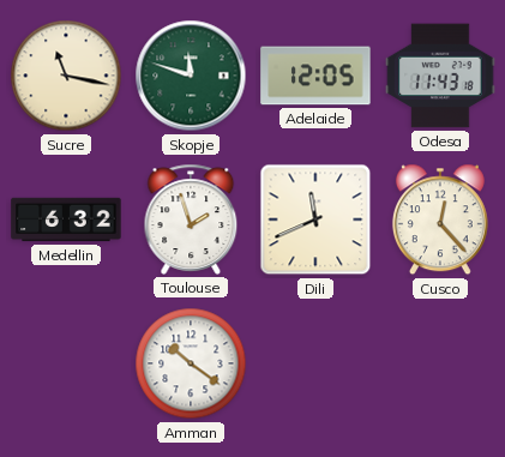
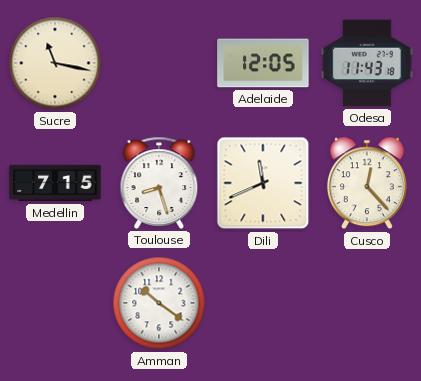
Skopje: 11:48 -> none
Medellin: 6:32 -> 7:15
Toulouse: 1:57 -> 8:27
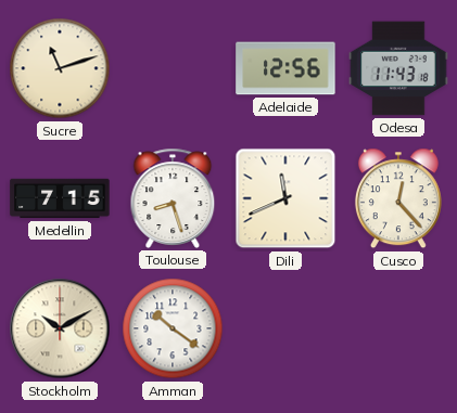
Sucre: 11:17 -> 11:12
Adelaide: 12:05 -> 12:56
Stockholm: none -> 10:10
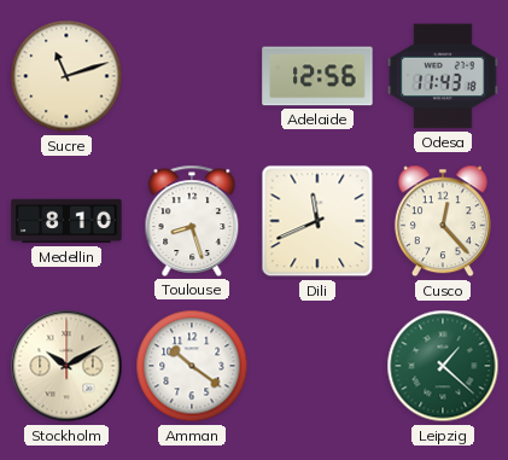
Medellin: 7:15 -> 8:10
Leipzig: none -> 1:22
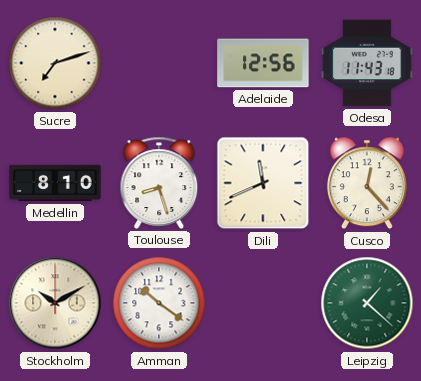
Sucre: 11:12 -> 7:12
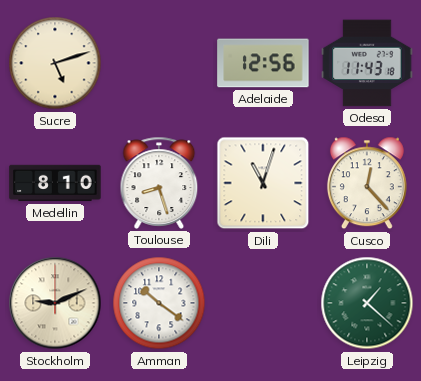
Sucre: 7:12 -> 5:12
Dili: 11:41 -> 11:03
Stockholm: 10:10 -> 9:11
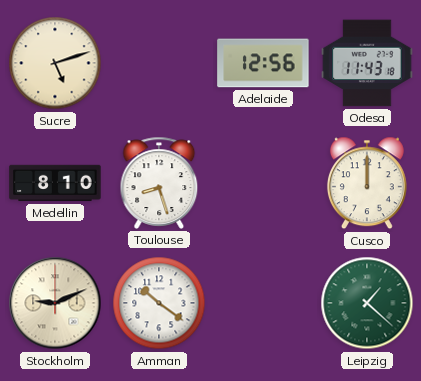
Dili: 11:03 -> none
Cusco: 12:23 -> 12:00
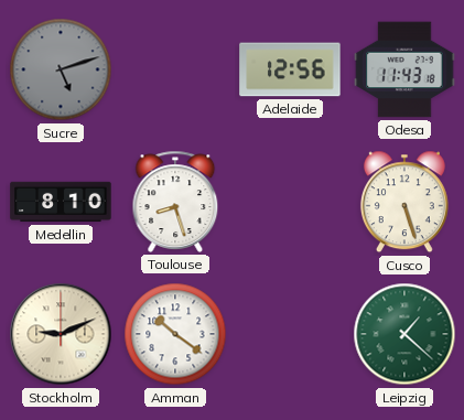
Sucre dial: cream -> grey
Cusco: 12:00 -> 5:27
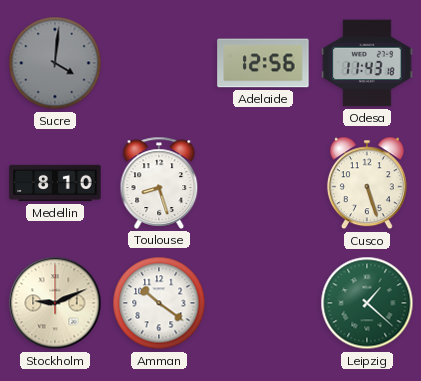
Sucre: 5:12 -> 4:01
